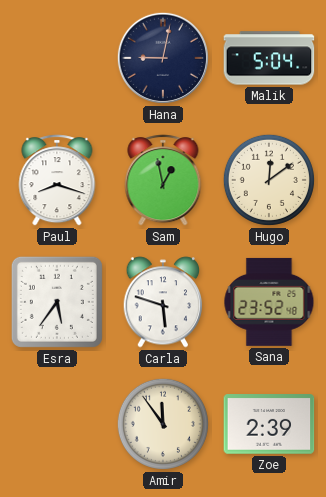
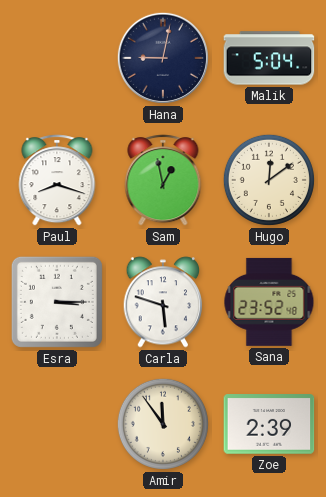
Esra: 5:36 -> 3:15
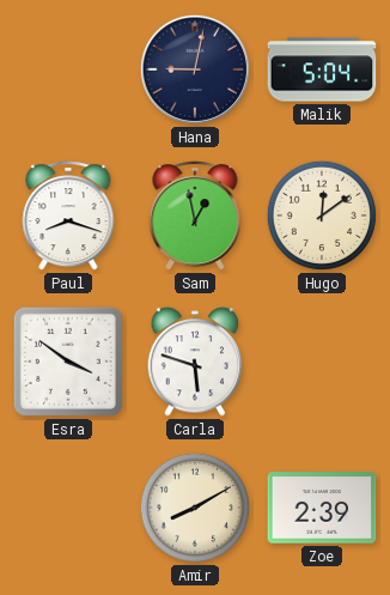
Esra: 3:15 -> 3:51
Sana: 23:52 -> none
Amir: 11:54 -> 8:10
